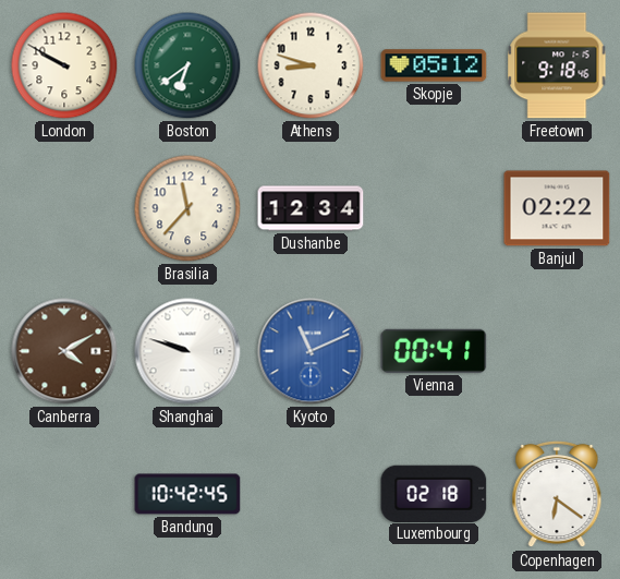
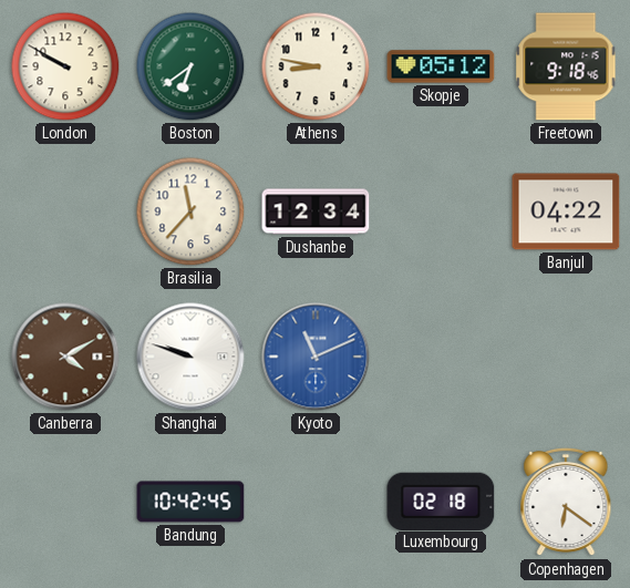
Athens: 8:48 -> 8:47
Banjul: 02:22 -> 04:22
Vienna: 00:41 -> none
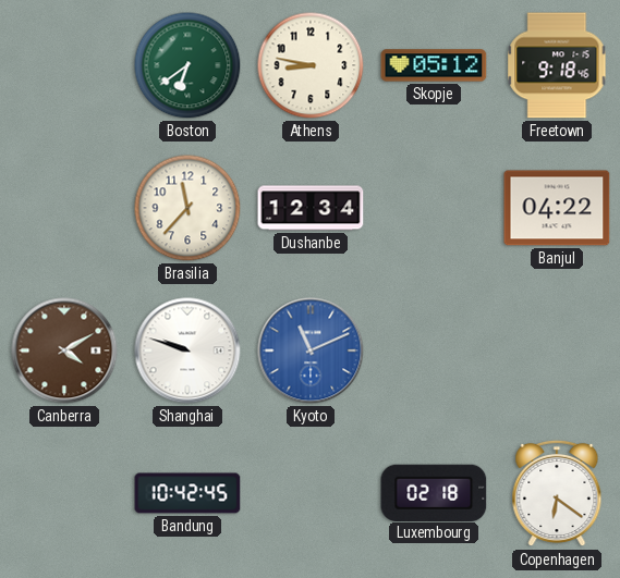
London: 9:50 -> none
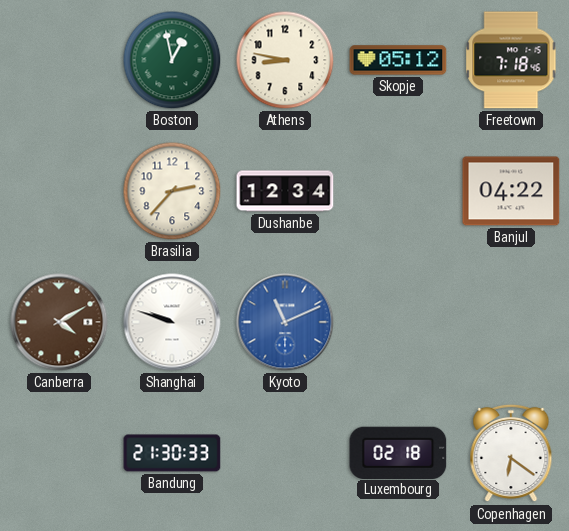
Boston: 6:39 -> 12:58
Freetown: 9:18 -> 7:18
Brasilia: 11:37 -> 2:37
Bandung: 10:42 -> 21:30
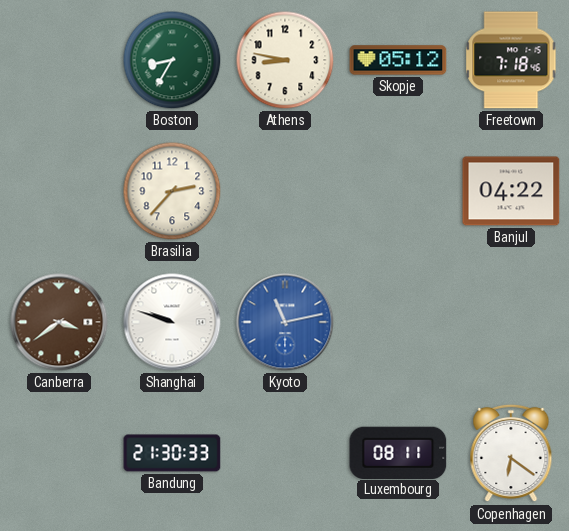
Boston: 12:58 -> 8:35
Dushanbe: 12:34 -> none
Canberra: 4:10 -> 3:39
Kyoto: 11:11 -> 11:13
Luxembourg: 02:18 -> 08:11
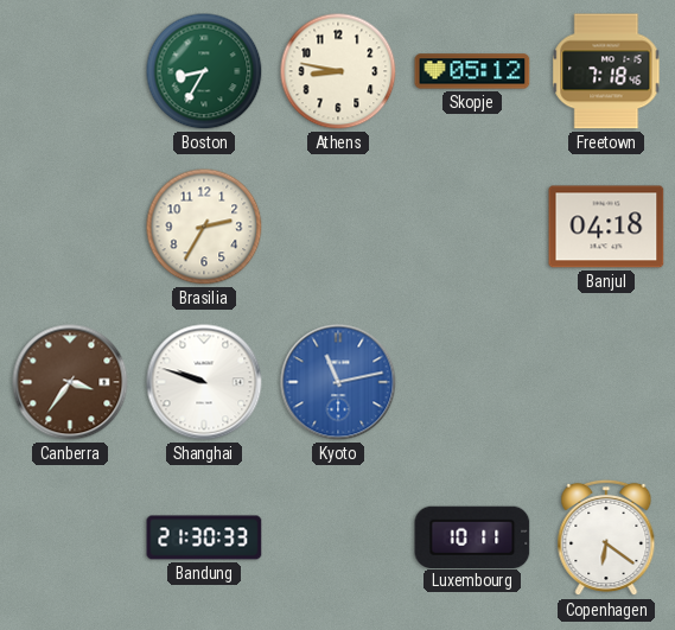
Brasilia: 2:37 -> 2:35
Banjul: 04:22 -> 04:18
Canberra: 3:39 -> 3:36
Luxembourg: 08:11 -> 10:11
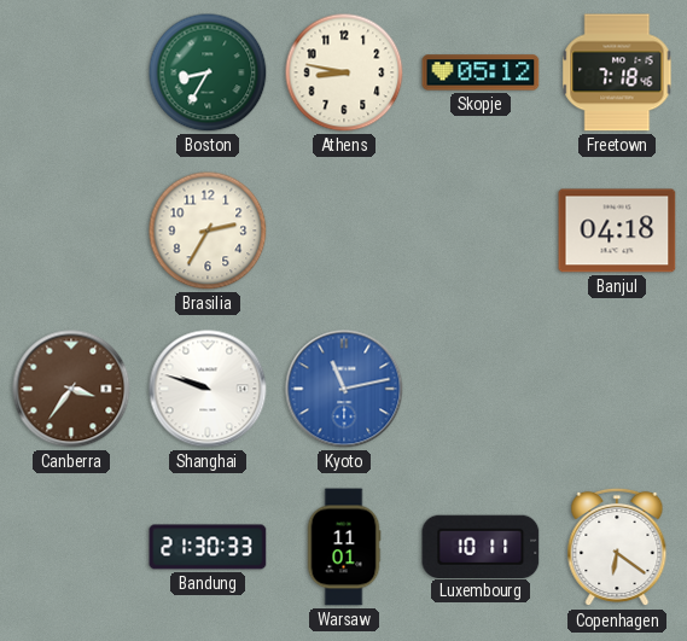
Warsaw: none -> 11:01
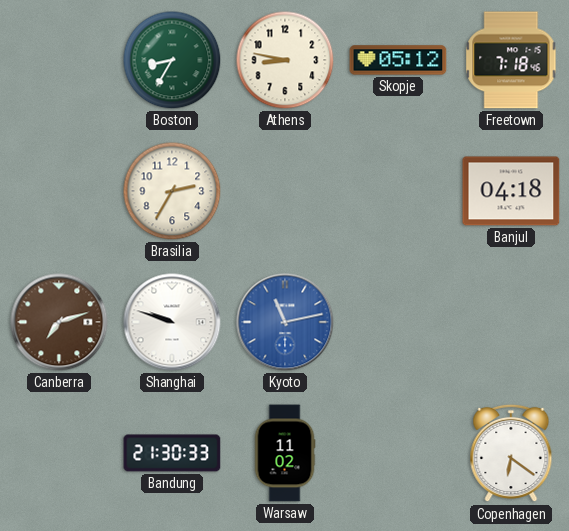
Canberra: 3:36 -> 7:12
Warsaw: 11:01 -> 11:02
Luxembourg: 10:11 -> none
